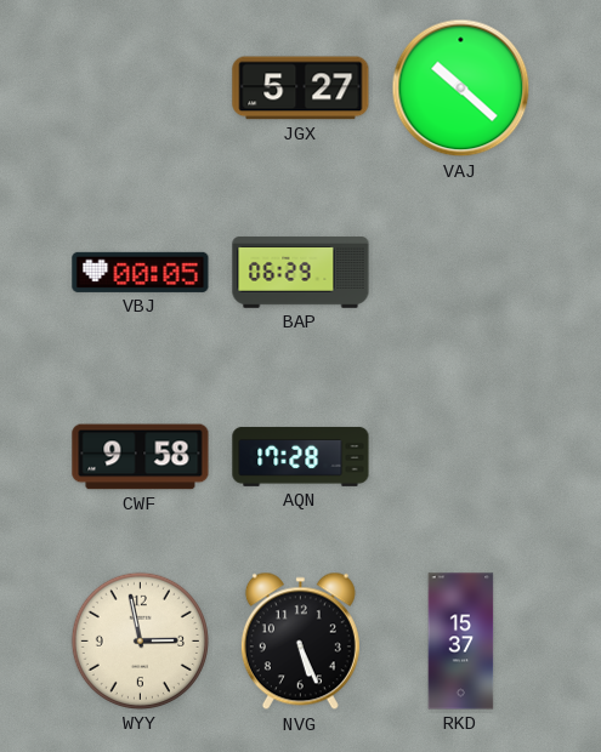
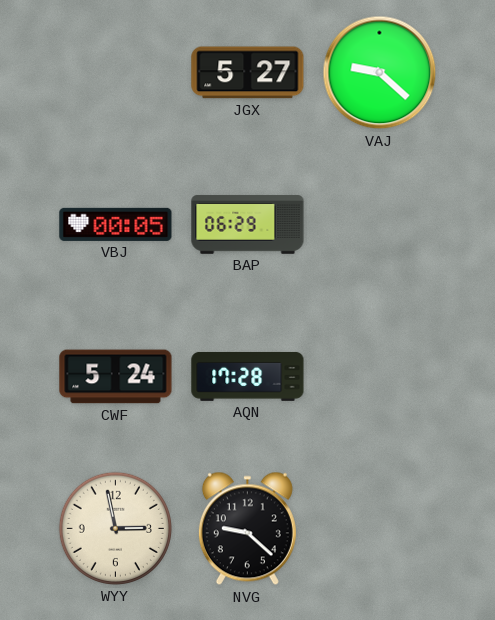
VAJ: 10:22 -> 9:22
CWF: 9:58 -> 5:24
NVG: 5:26 -> 9:22
RKD: 15:37 -> none
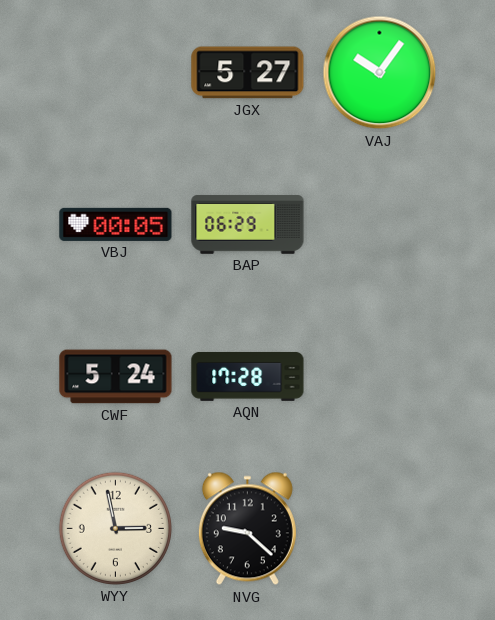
VAJ: 9:22 -> 10:06
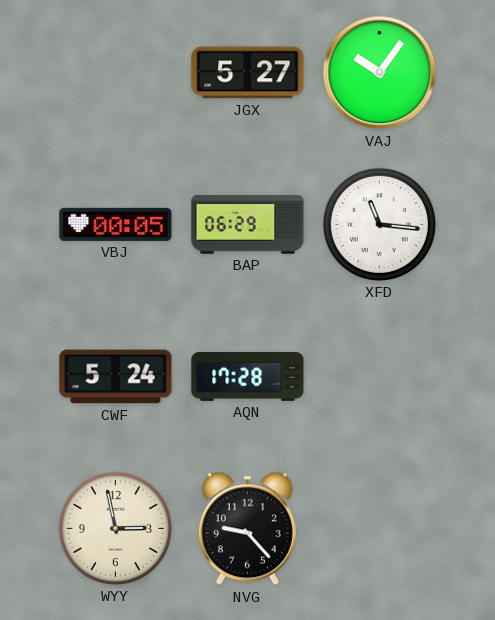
XFD: none -> 11:16
NVG: 9:22 -> 9:23
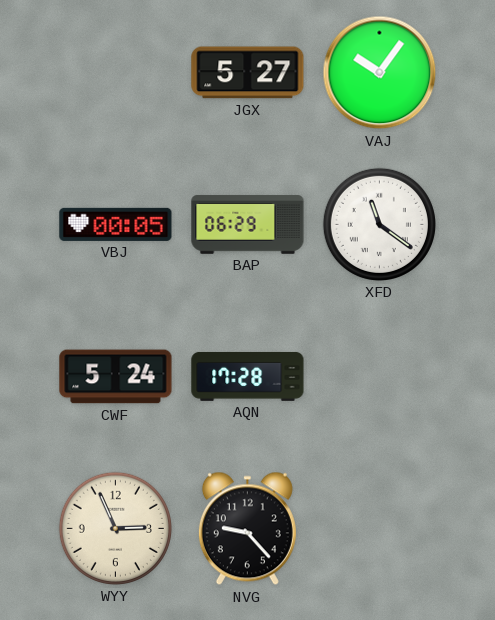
XFD: 11:16 -> 11:21
WYY: 2:58 -> 2:56
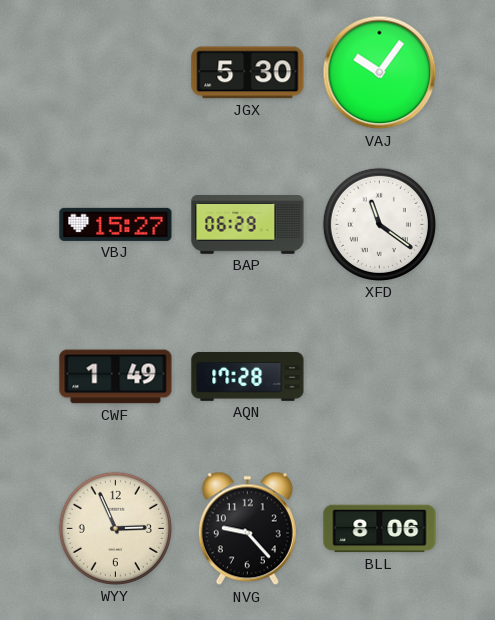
JGX: 5:27 -> 5:30
VBJ: 00:05 -> 15:27
CWF: 5:24 -> 1:49
BLL: none -> 8:06
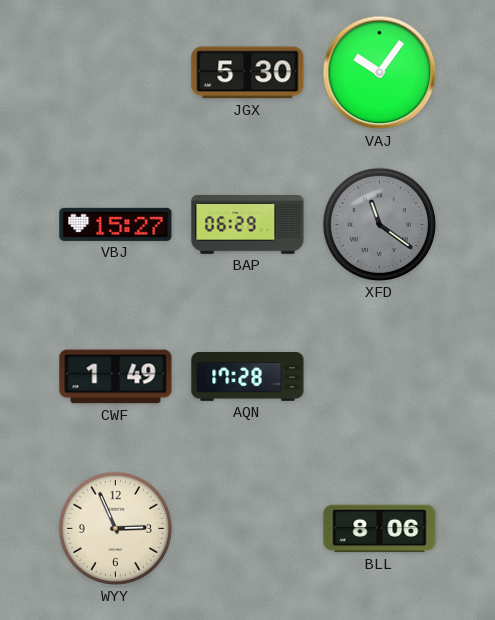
XFD dial: white -> grey
NVG: 9:23 -> none
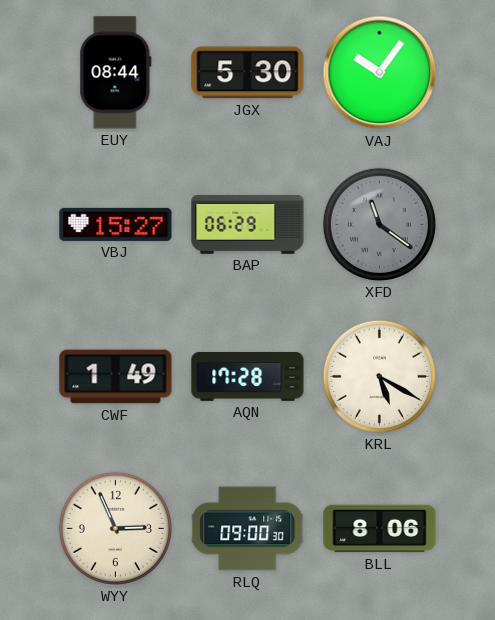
EUY: none -> 08:44
KRL: none -> 5:20
RLQ: none -> 09:00
